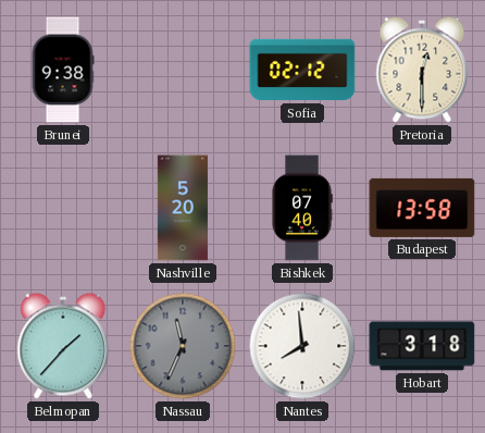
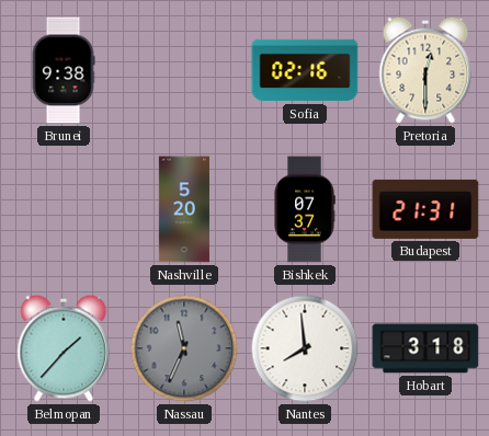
Sofia: 02:12 -> 02:16
Bishkek: 07:40 -> 07:37
Budapest: 13:58 -> 21:31
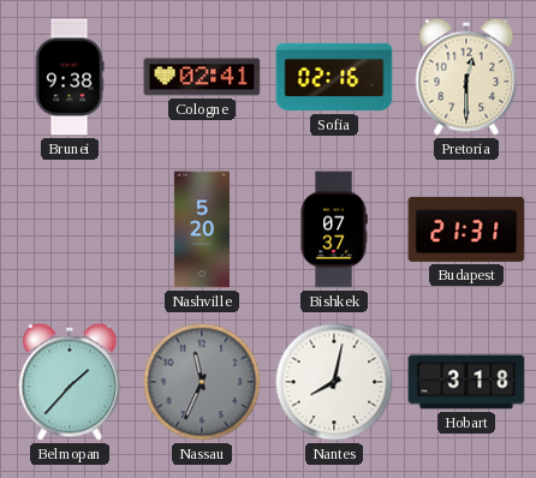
Cologne: none -> 02:41
Nantes: 7:59 -> 8:02
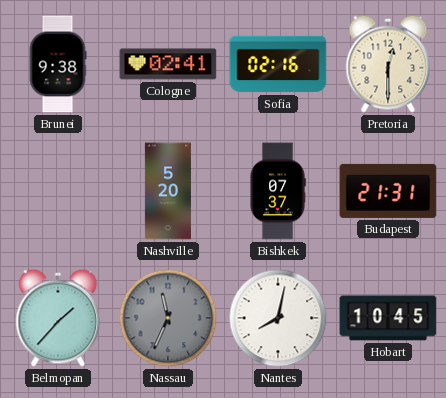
Hobart: 3:18 -> 10:45
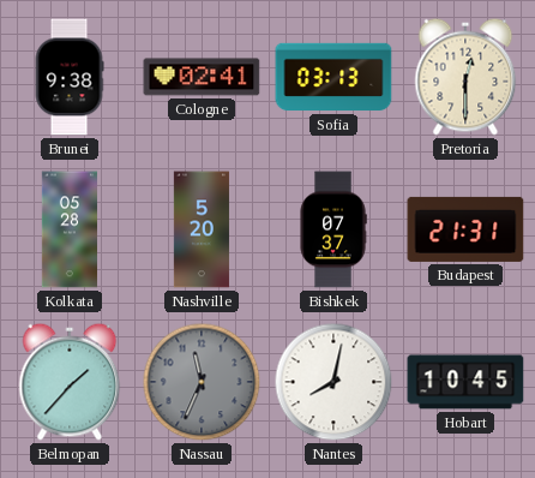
Sofia: 02:16 -> 03:13
Kolkata: none -> 05:28
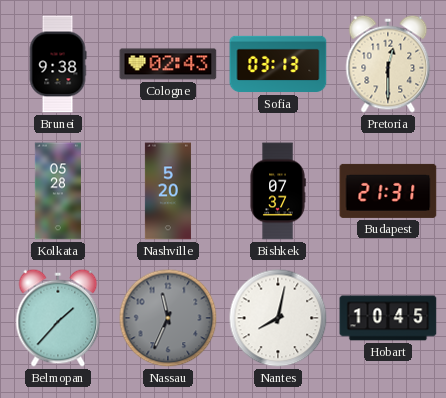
Cologne: 02:41 -> 02:43
